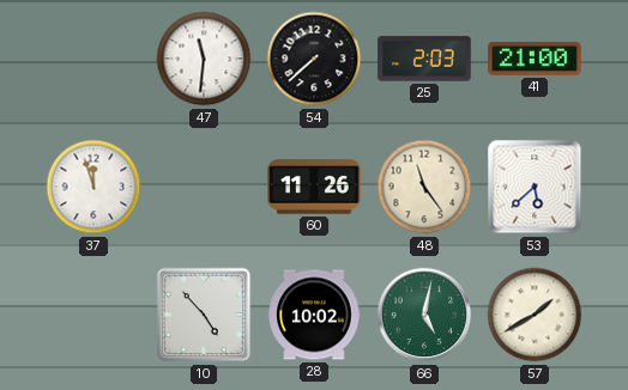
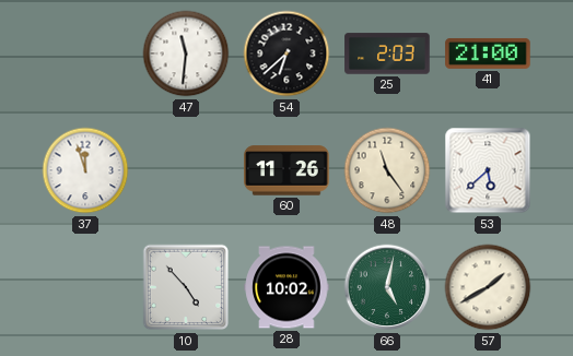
54: 7:38 -> 6:38
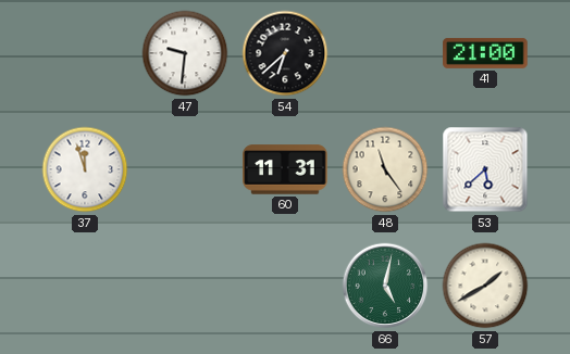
47: 11:31 -> 9:31
25: 2:03 -> none
60: 11:26 -> 11:31
10: 4:53 -> none
28: 10:02 -> none
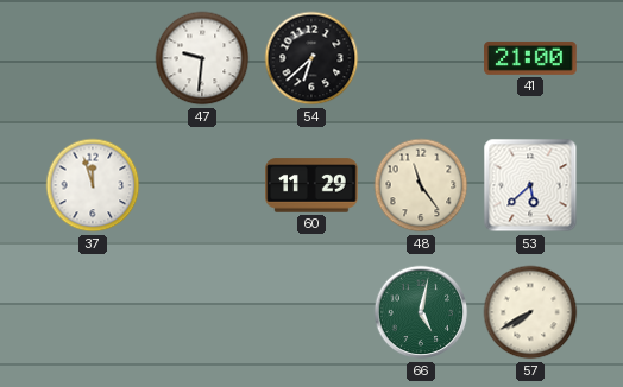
60: 11:31 -> 11:29
57: 1:40 -> 7:40
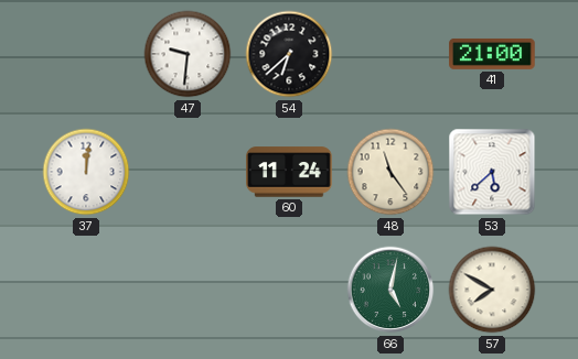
37: 11:57 -> 12:01
60: 11:29 -> 11:24
57: 7:40 -> 7:50
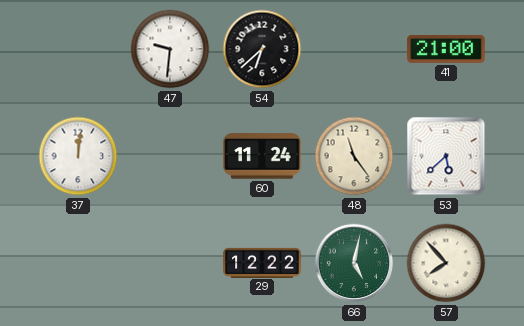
29: none -> 12:22
57: 7:50 -> 7:53
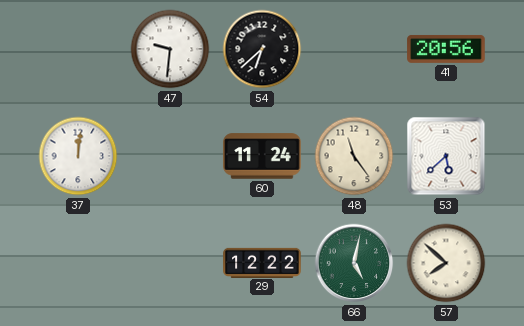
41: 21:00 -> 20:56
57: 7:53 -> 7:52
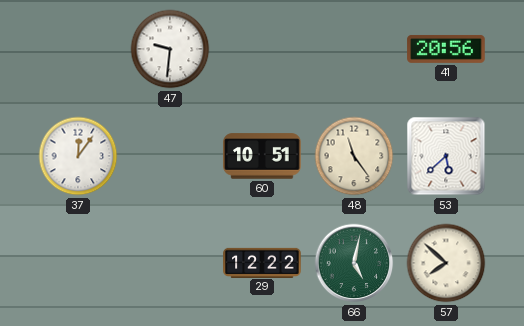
54: 6:38 -> none
37: 12:01 -> 12:06
60: 11:24 -> 10:51
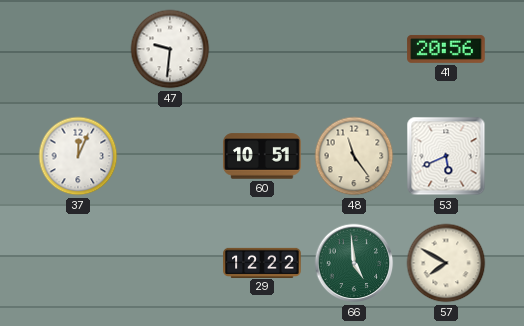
37: 12:06 -> 12:04
53: 5:38 -> 5:41
66: 5:02 -> 4:59
57: 7:52 -> 7:50
